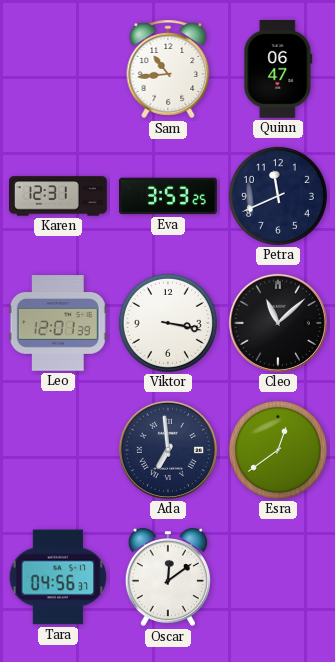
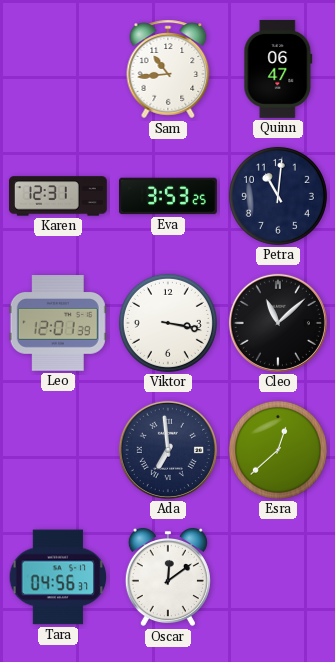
Petra: 11:41 -> 11:01
Esra: 12:39 -> 12:38
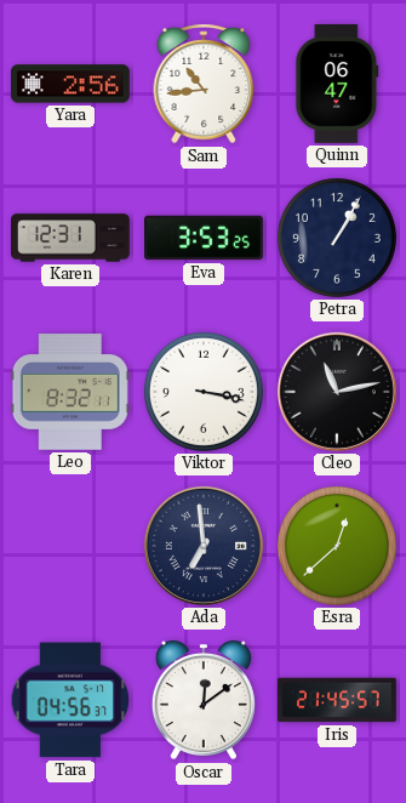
Yara: none -> 2:56
Petra: 11:01 -> 1:05
Leo: 12:01 -> 8:32
Cleo: 11:08 -> 11:13
Iris: none -> 21:45
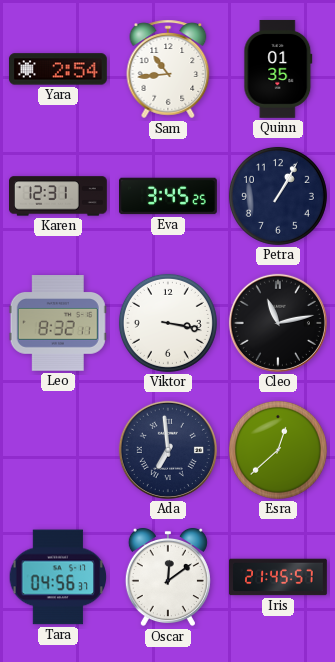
Yara: 2:56 -> 2:54
Quinn: 06:47 -> 01:35
Eva: 3:53 -> 3:45
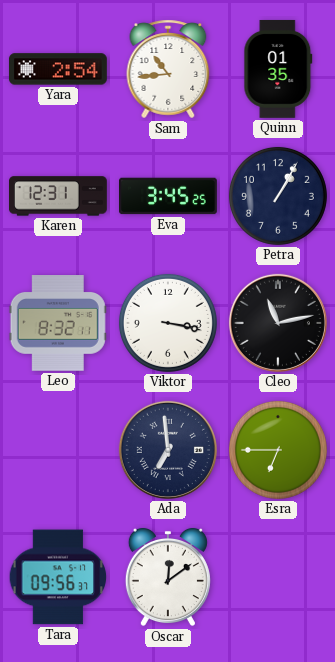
Esra: 12:38 -> 6:45
Tara: 04:56 -> 09:56
Iris: 21:45 -> none
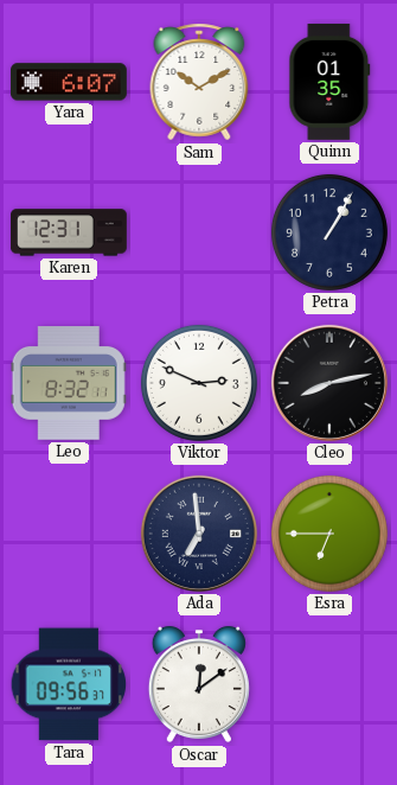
Yara: 2:54 -> 6:07
Sam: 10:44 -> 10:10
Eva: 3:45 -> none
Viktor: 3:17 -> 2:49
Cleo: 11:13 -> 8:13
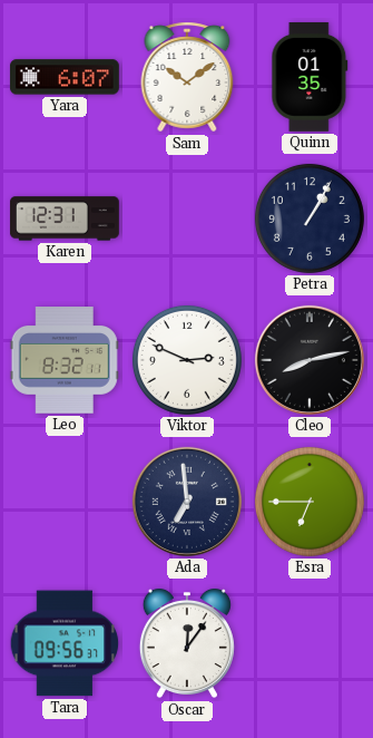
Sam: 10:10 -> 10:09
Oscar: 12:09 -> 12:06
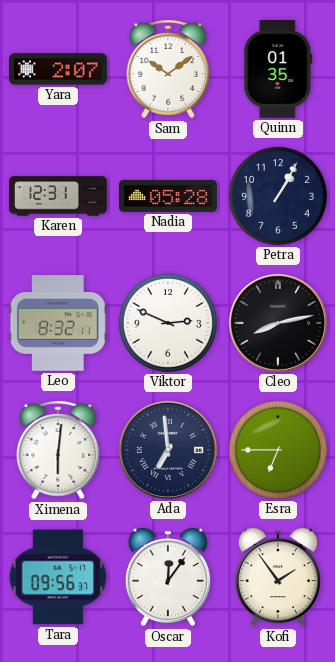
Yara: 6:07 -> 2:07
Nadia: none -> 05:28
Ximena: none -> 6:01
Kofi: none -> 1:54
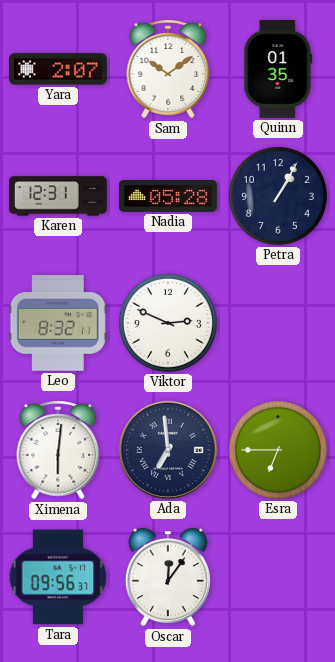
Cleo: 8:13 -> none
Kofi: 1:54 -> none
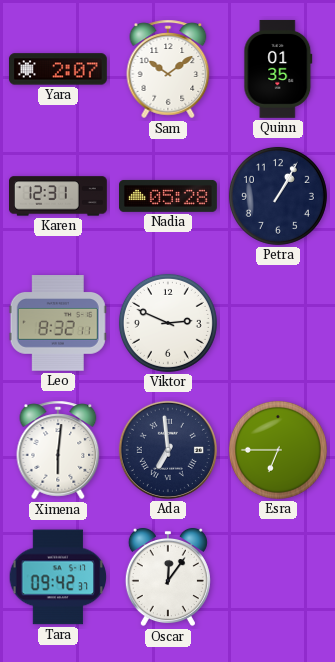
Tara: 09:56 -> 09:42
